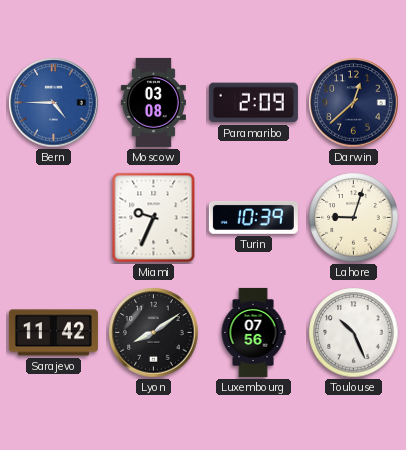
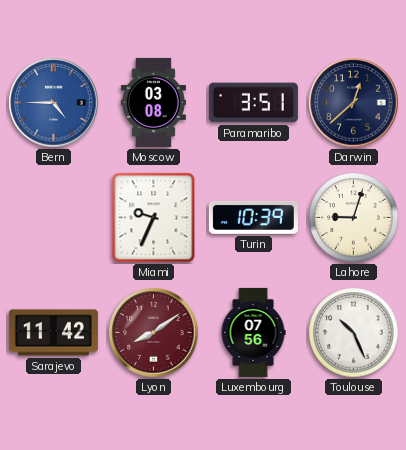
Paramaribo: 2:09 -> 3:51
Lyon dial: black -> burgundy
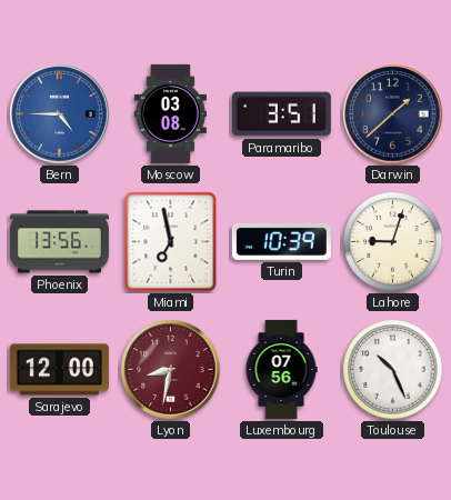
Darwin: 12:38 -> 1:38
Phoenix: none -> 13:56
Miami: 9:34 -> 6:58
Sarajevo: 11:42 -> 12:00
Lyon: 8:09 -> 8:32
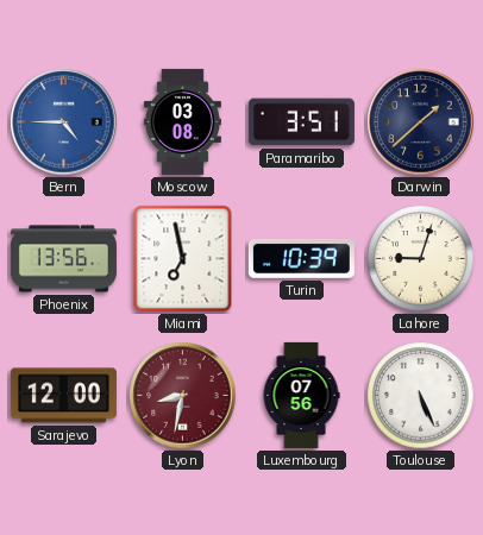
Toulouse: 10:26 -> 5:26
